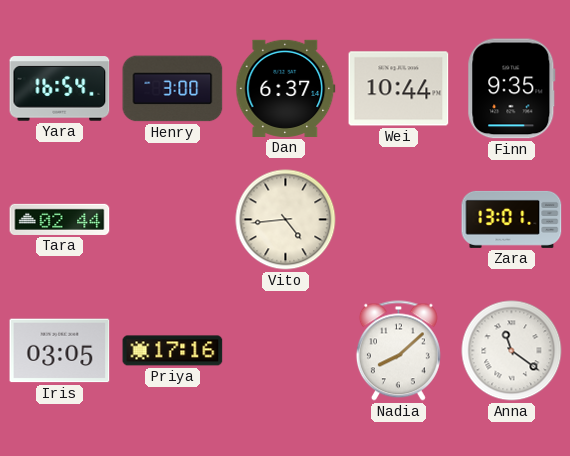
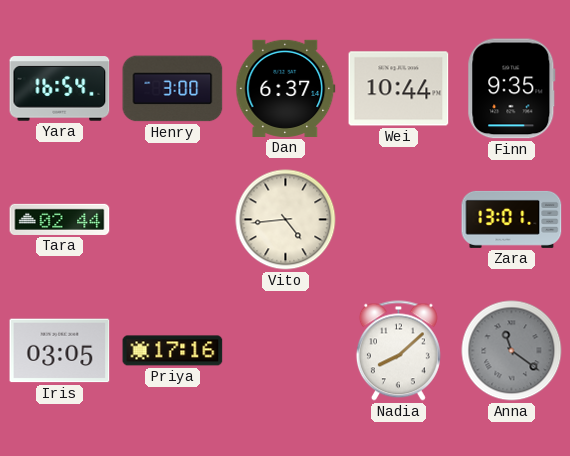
Anna dial: white -> grey
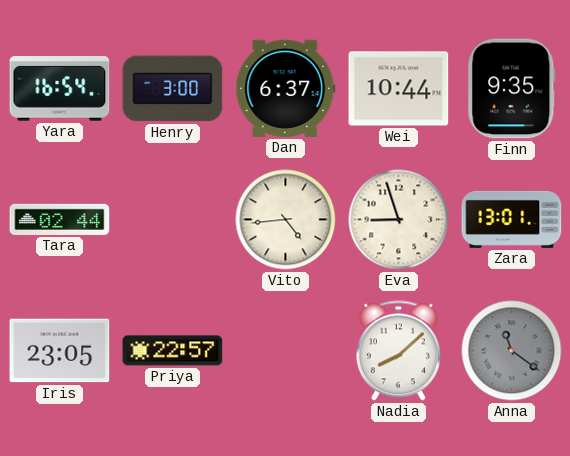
Eva: none -> 8:57
Iris: 03:05 -> 23:05
Priya: 17:16 -> 22:57
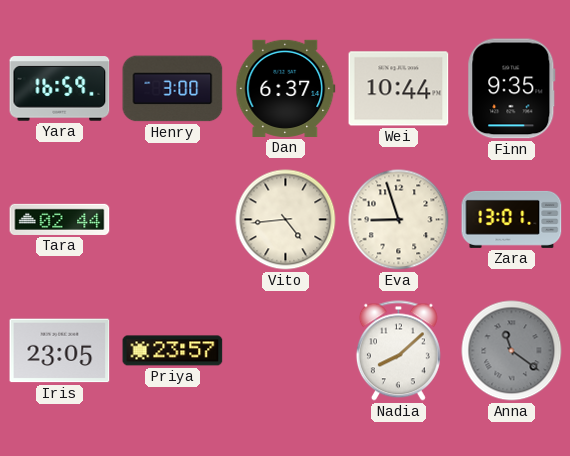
Yara: 16:54 -> 16:59
Priya: 22:57 -> 23:57
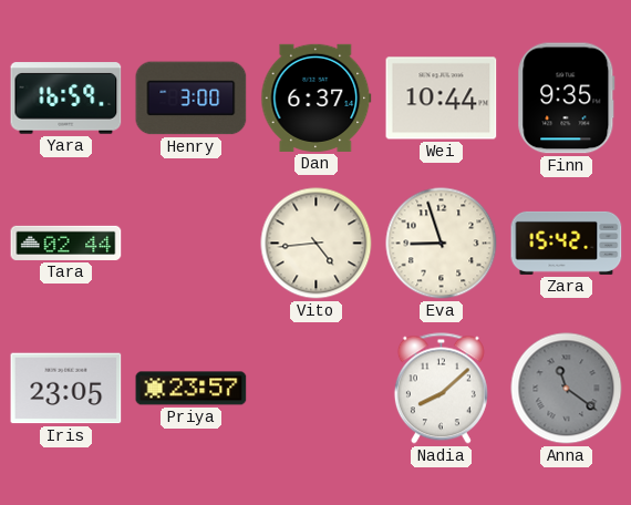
Zara: 13:01 -> 15:42
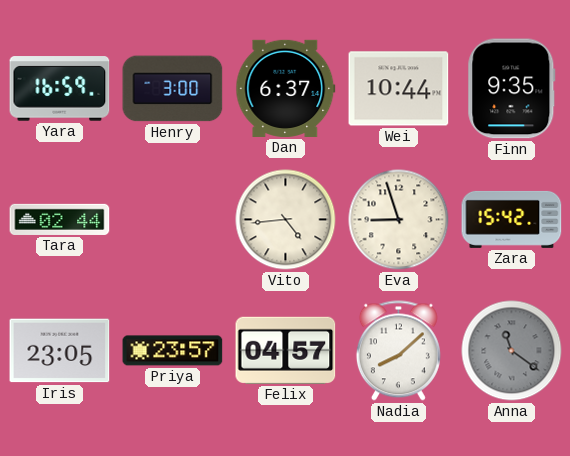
Felix: none -> 04:57
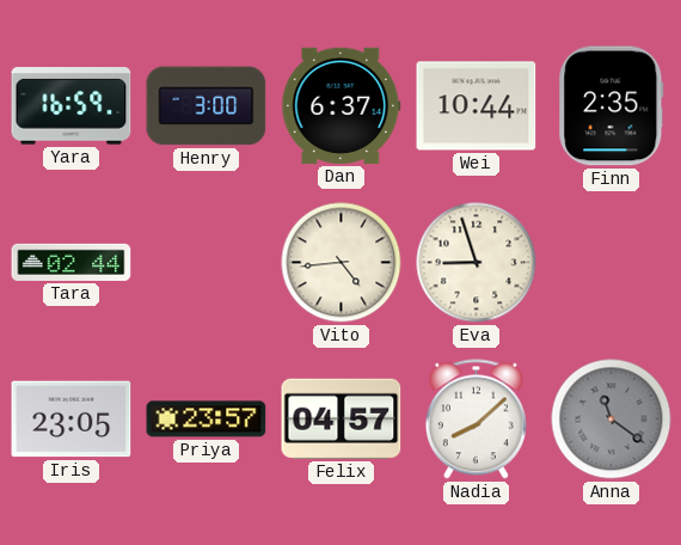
Finn: 9:35 -> 2:35
Zara: 15:42 -> none
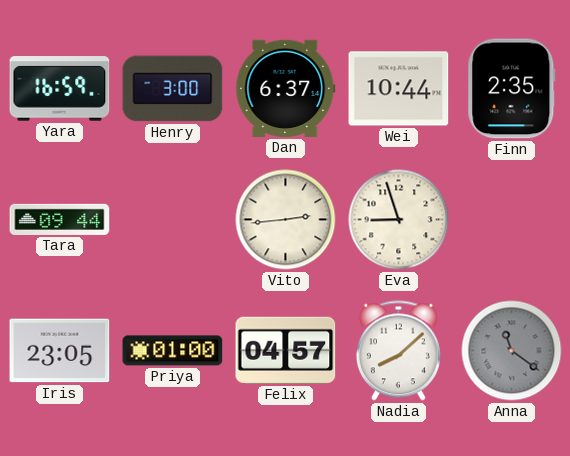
Tara: 02:44 -> 09:44
Vito: 4:44 -> 2:44
Priya: 23:57 -> 01:00
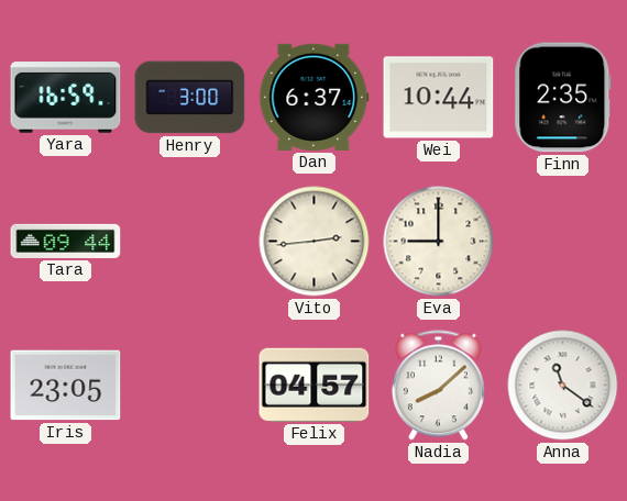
Eva: 8:57 -> 9:00
Priya: 01:00 -> none
Anna dial: grey -> white
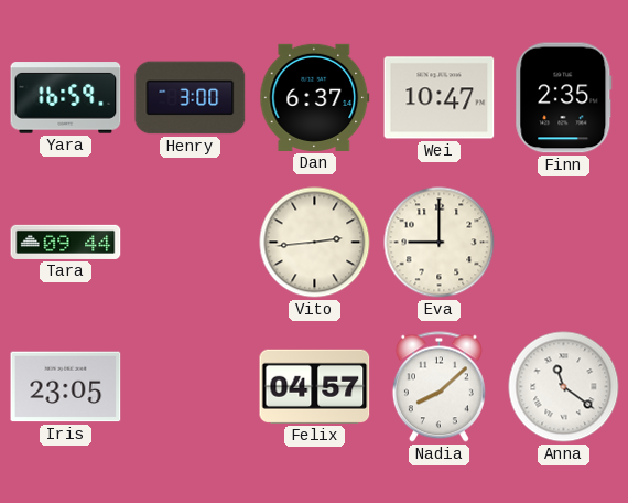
Wei: 10:44 -> 10:47
